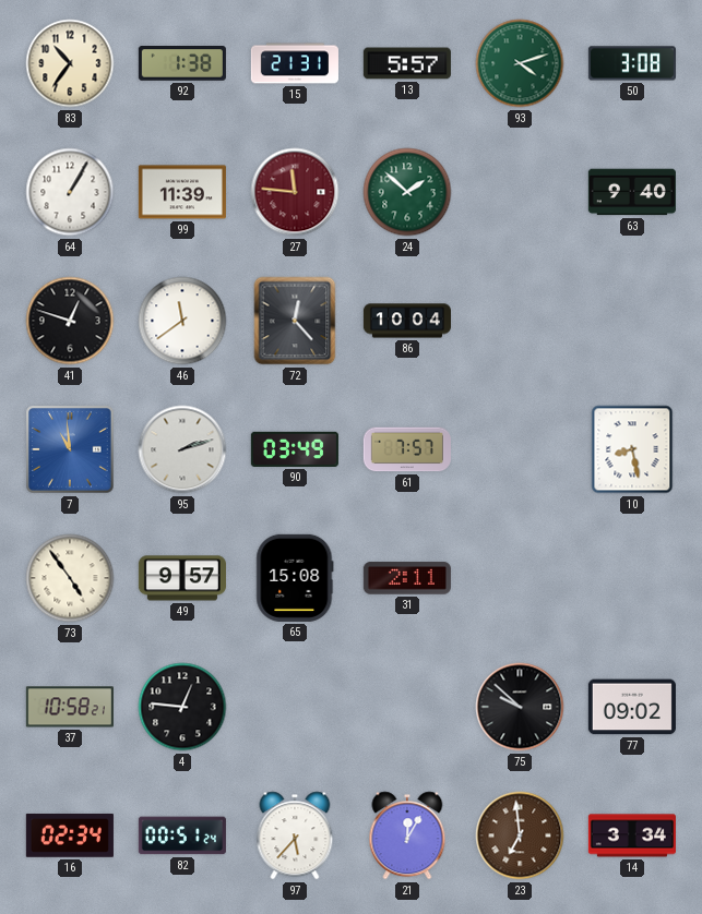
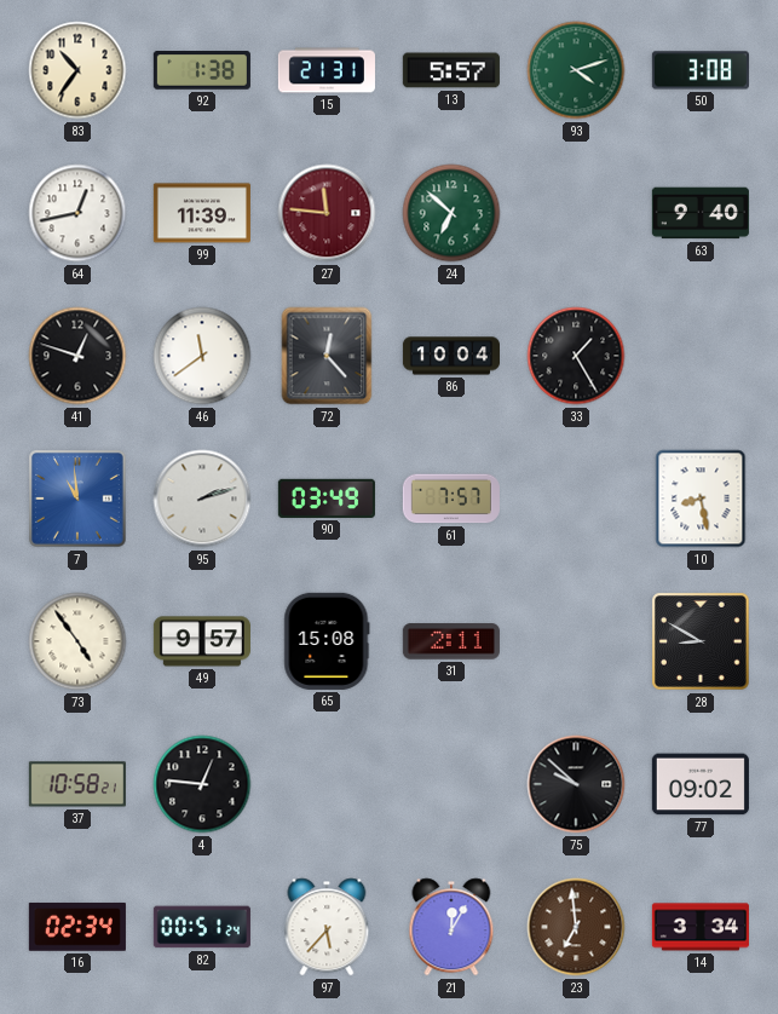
64: 1:05 -> 12:43
24: 1:52 -> 6:52
33: none -> 1:25
28: none -> 8:50
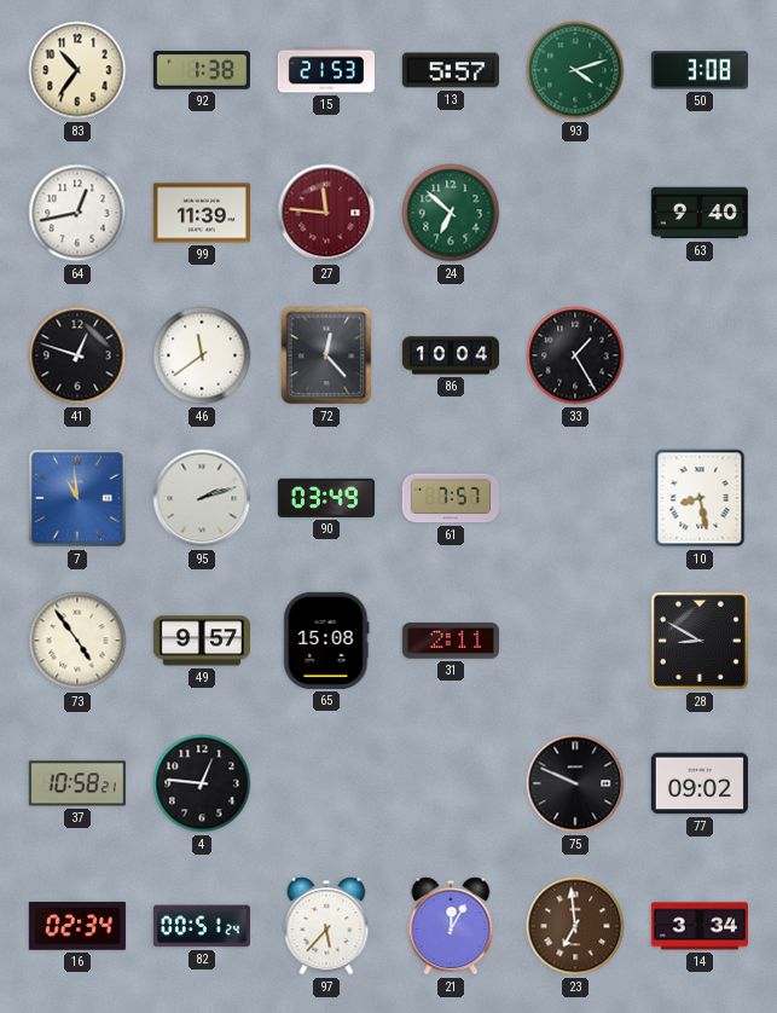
15: 21:31 -> 21:53
75: 9:52 -> 9:49
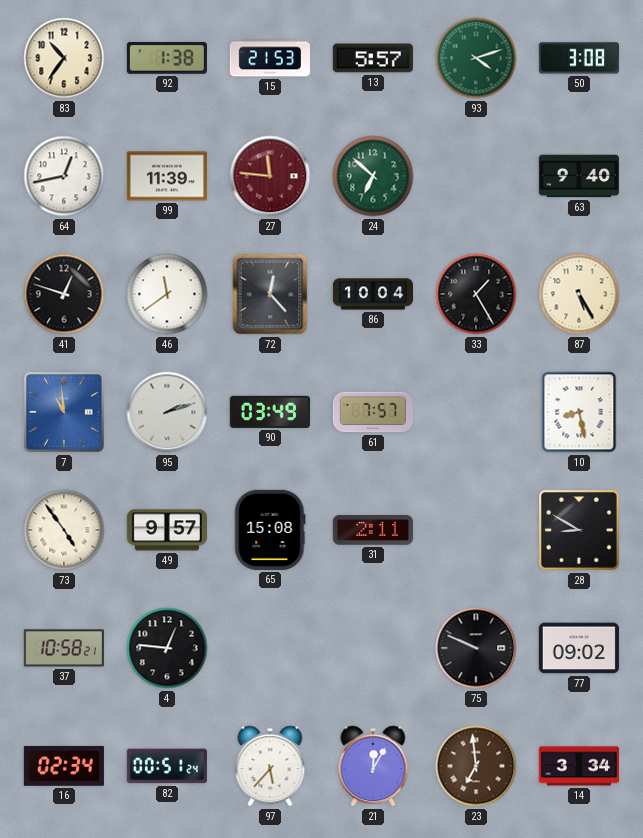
87: none -> 5:25
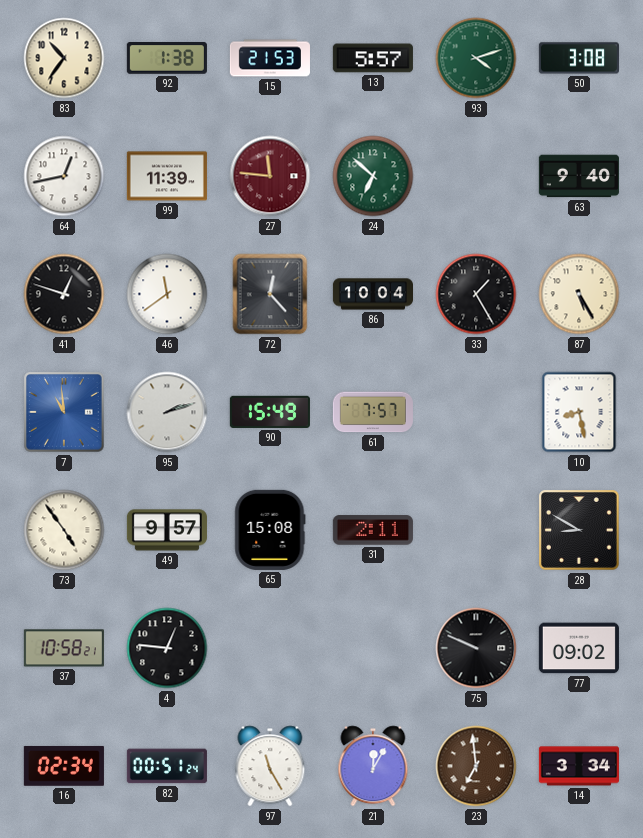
90: 03:49 -> 15:49
97: 5:37 -> 11:25
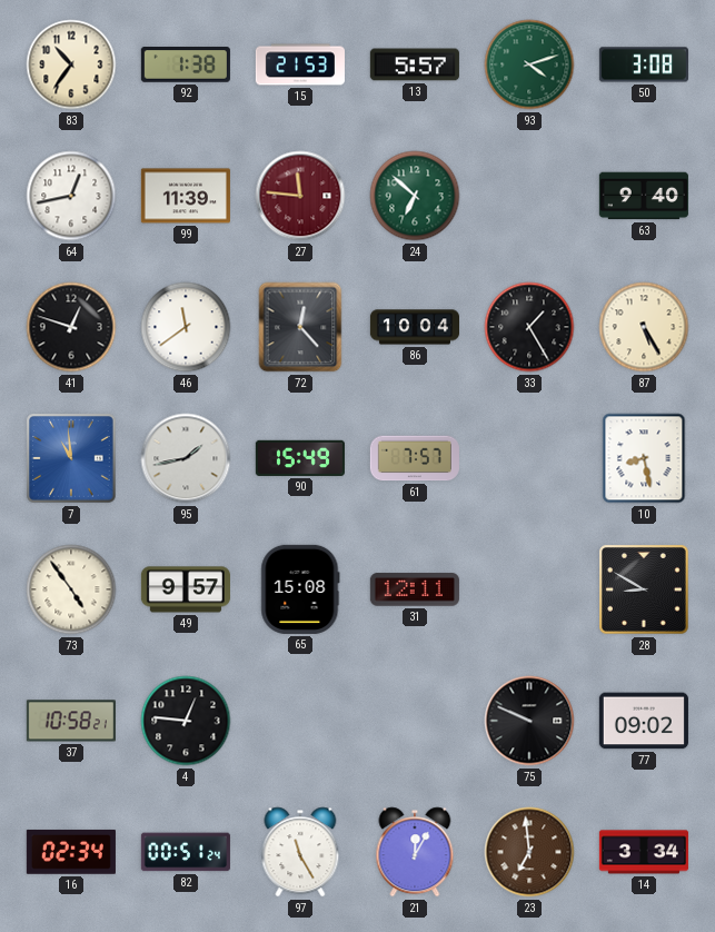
95: 2:12 -> 1:43
31: 2:11 -> 12:11
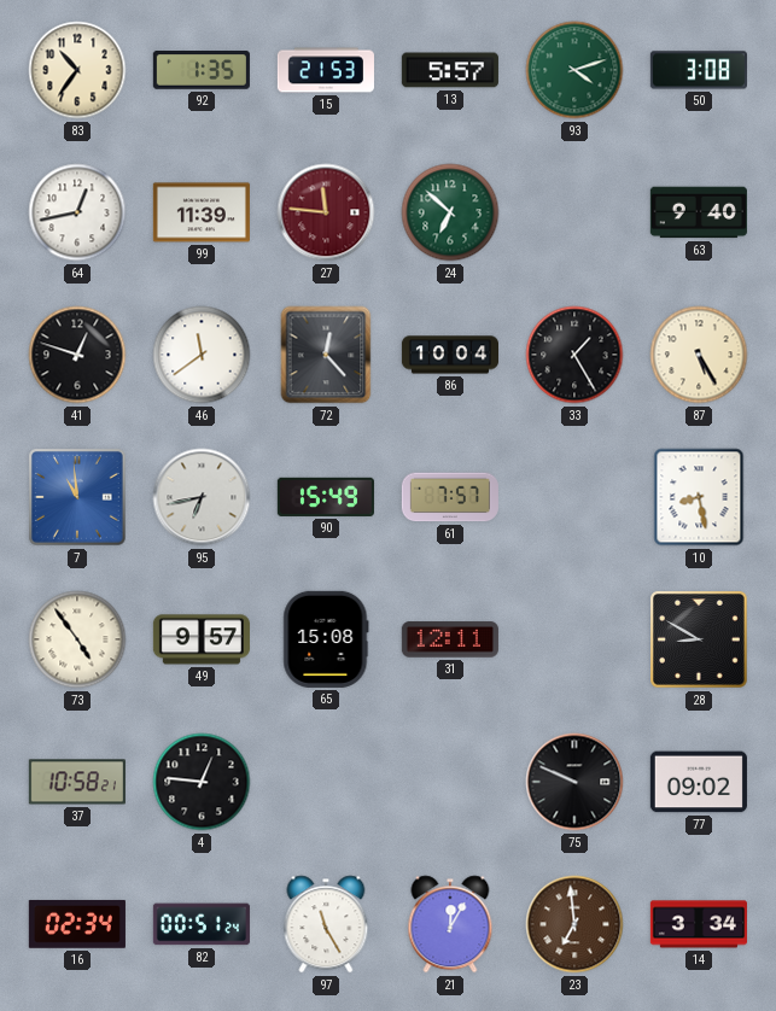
92: 1:38 -> 1:35
95: 1:43 -> 6:43
